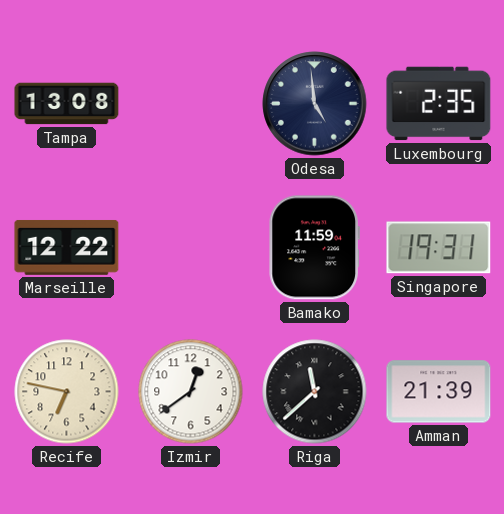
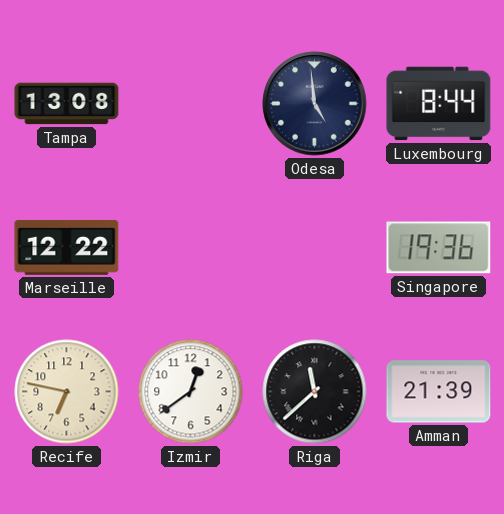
Luxembourg: 2:35 -> 8:44
Bamako: 11:59 -> none
Singapore: 19:31 -> 19:36
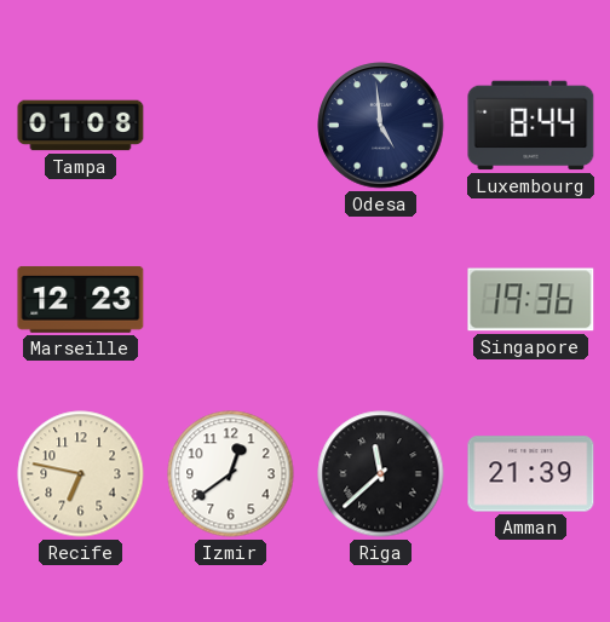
Tampa: 13:08 -> 01:08
Marseille: 12:22 -> 12:23
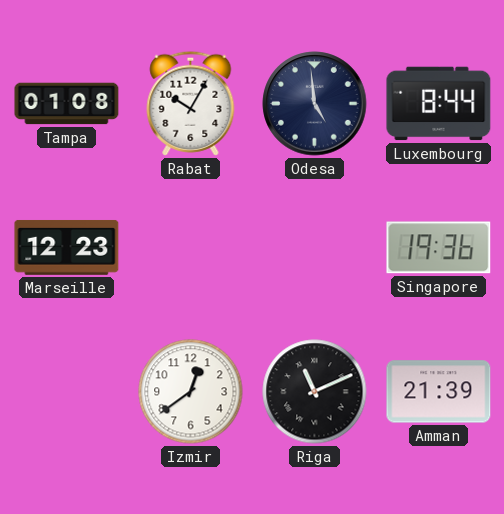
Rabat: none -> 10:05
Recife: 6:47 -> none
Riga: 11:38 -> 11:11
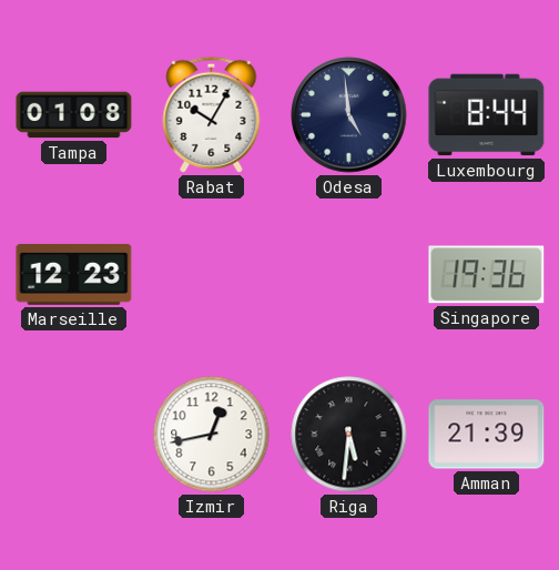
Izmir: 12:39 -> 12:43
Riga: 11:11 -> 5:31
